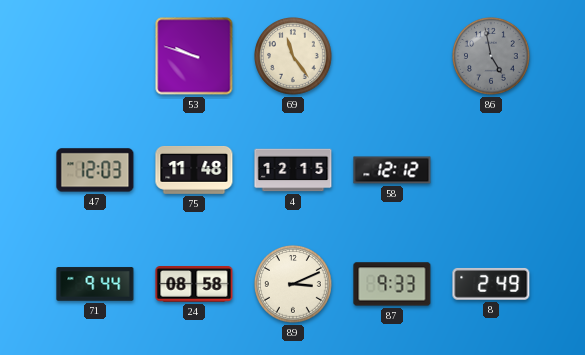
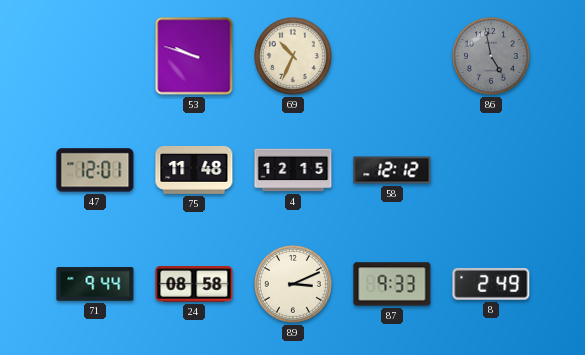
69: 11:24 -> 10:34
47: 12:03 -> 12:01
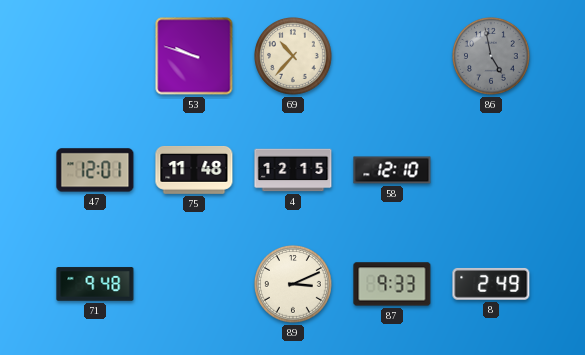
69: 10:34 -> 10:37
58: 12:12 -> 12:10
71: 9:44 -> 9:48
24: 08:58 -> none
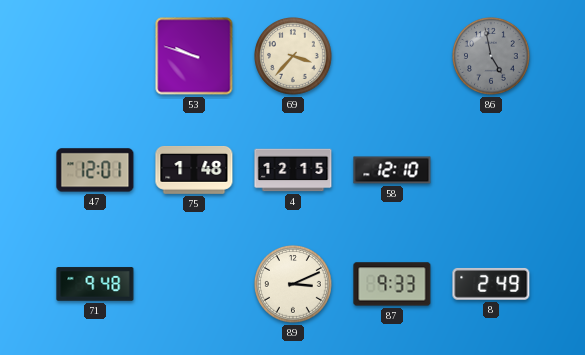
69: 10:37 -> 3:37
75: 11:48 -> 1:48
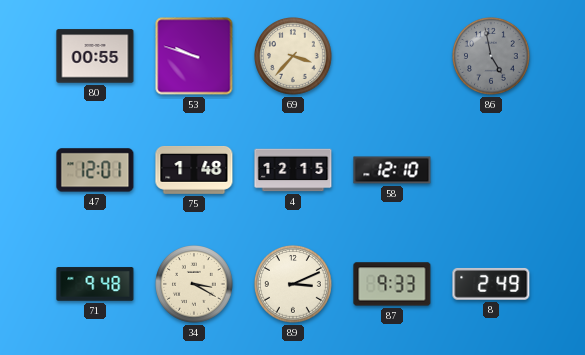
80: none -> 00:55
34: none -> 3:20
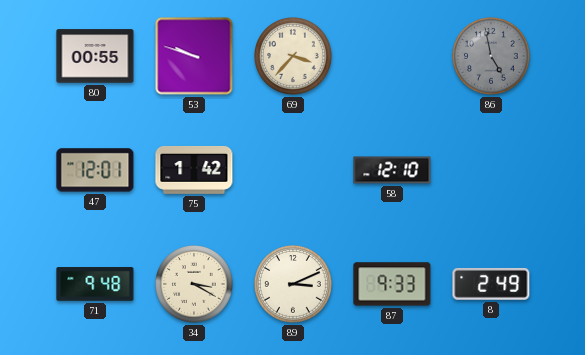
75: 1:48 -> 1:42
4: 12:15 -> none
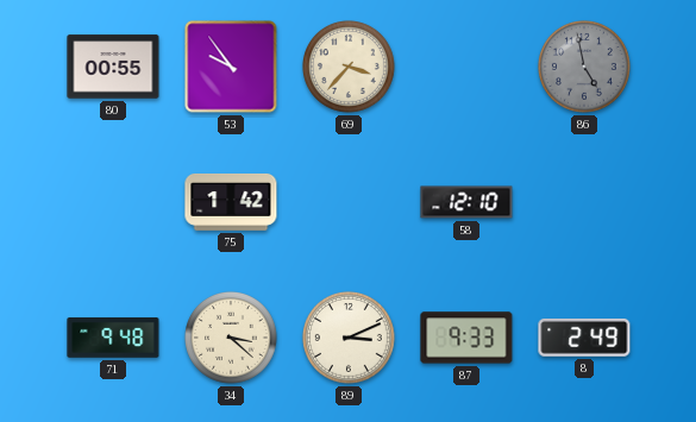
53: 9:48 -> 9:54
47: 12:01 -> none
34: 3:20 -> 3:22
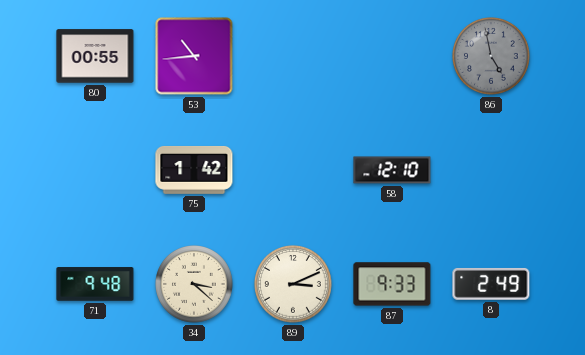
53: 9:54 -> 10:44
69: 3:37 -> none
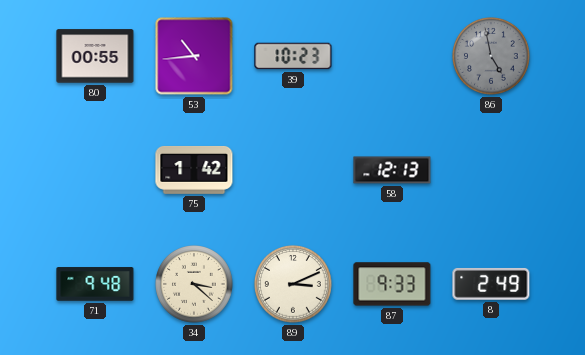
39: none -> 10:23
58: 12:10 -> 12:13
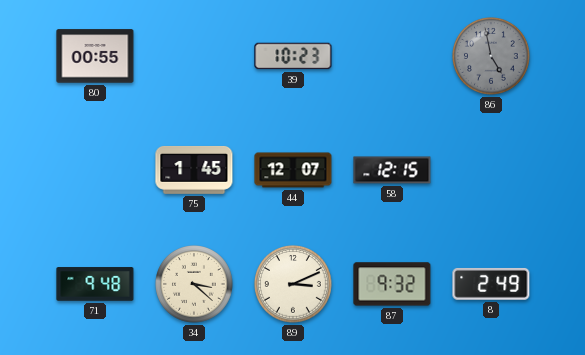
53: 10:44 -> none
75: 1:42 -> 1:45
44: none -> 12:07
58: 12:13 -> 12:15
87: 9:33 -> 9:32
